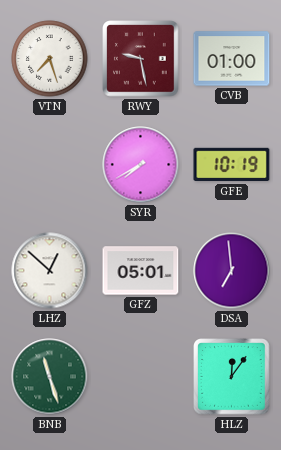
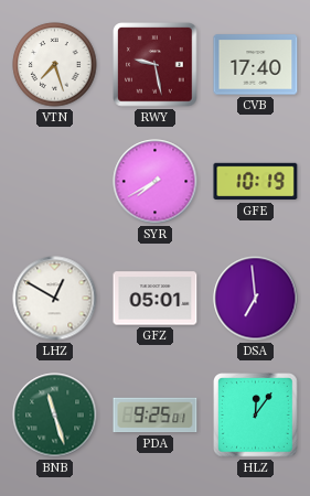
CVB: 01:00 -> 17:40
LHZ: 12:52 -> 12:50
PDA: none -> 9:25
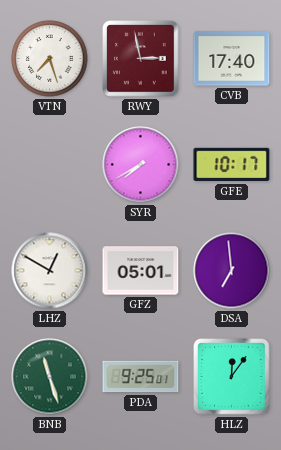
RWY: 9:28 -> 2:58
GFE: 10:19 -> 10:17
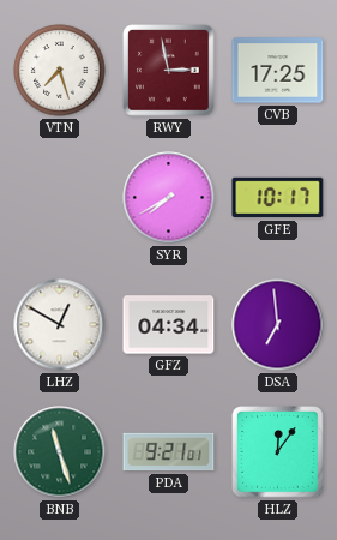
CVB: 17:40 -> 17:25
GFZ: 05:01 -> 04:34
PDA: 9:25 -> 9:21
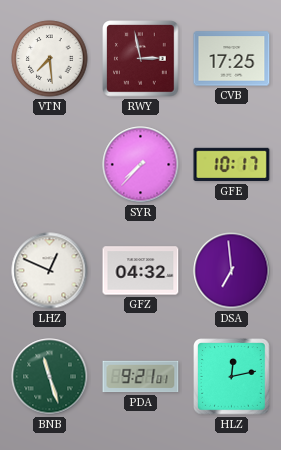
VTN: 7:27 -> 7:29
SYR: 7:40 -> 7:37
LHZ: 12:50 -> 12:49
GFZ: 04:34 -> 04:32
HLZ: 12:06 -> 12:13
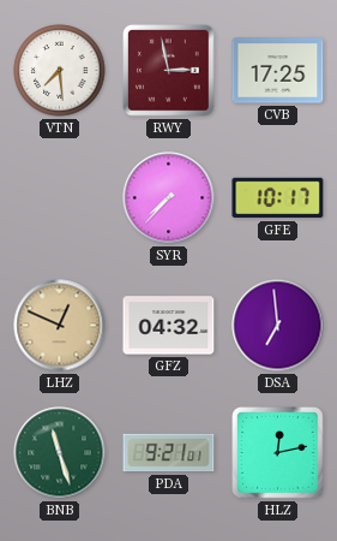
LHZ dial: white -> champagne
